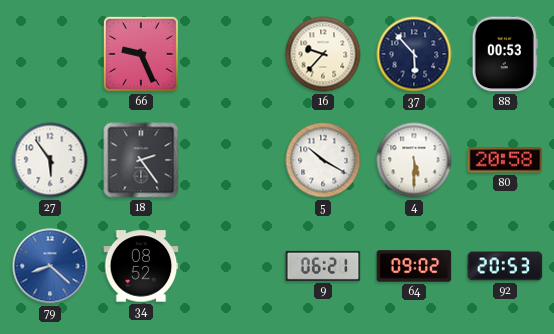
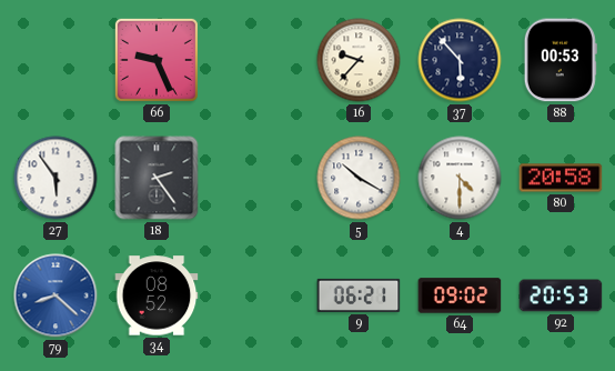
4: 5:30 -> 4:30
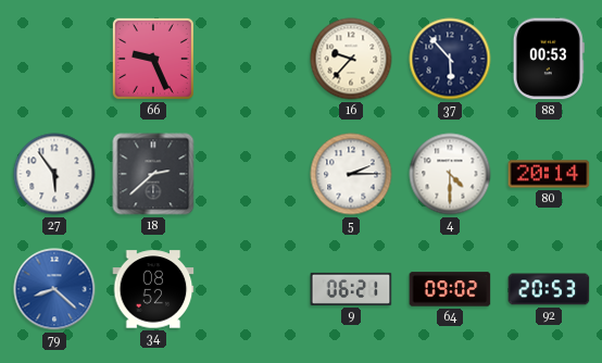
18: 2:24 -> 2:38
5: 10:20 -> 2:15
80: 20:58 -> 20:14
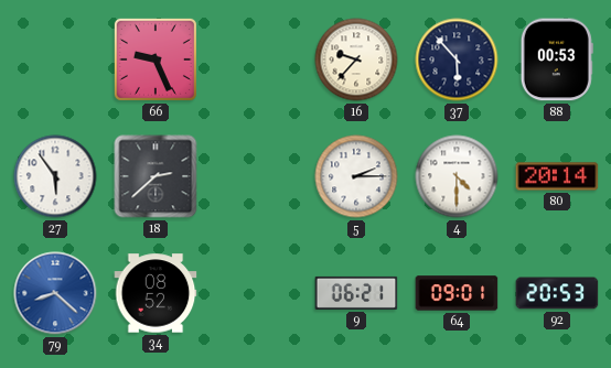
64: 09:02 -> 09:01
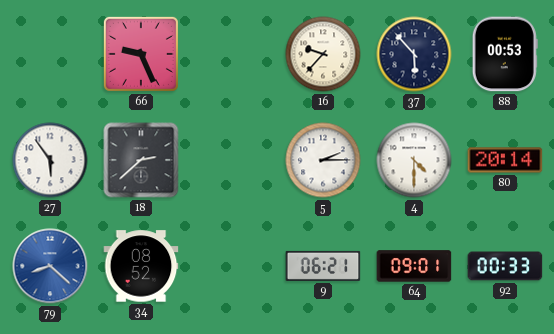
92: 20:53 -> 00:33
